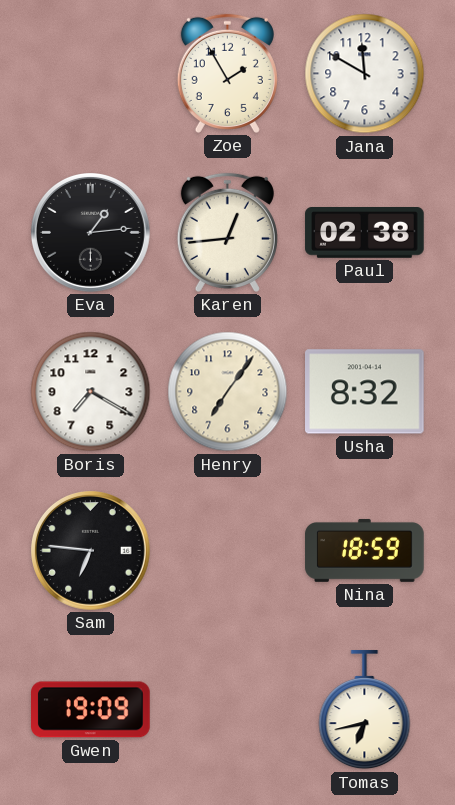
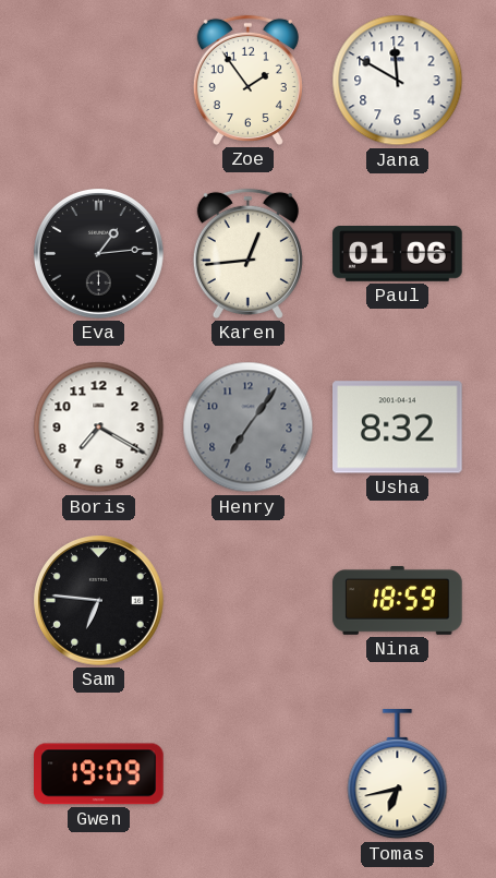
Zoe: 1:55 -> 1:54
Paul: 02:38 -> 01:06
Henry dial: cream -> grey
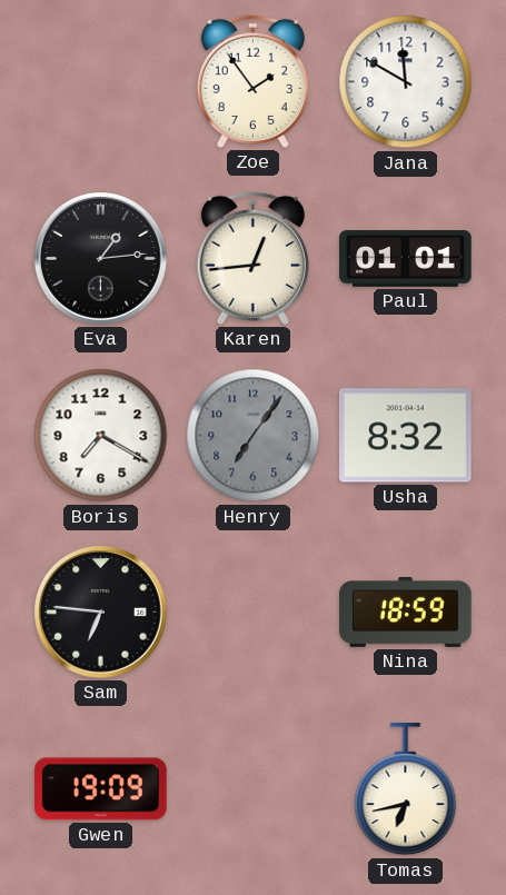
Paul: 01:06 -> 01:01
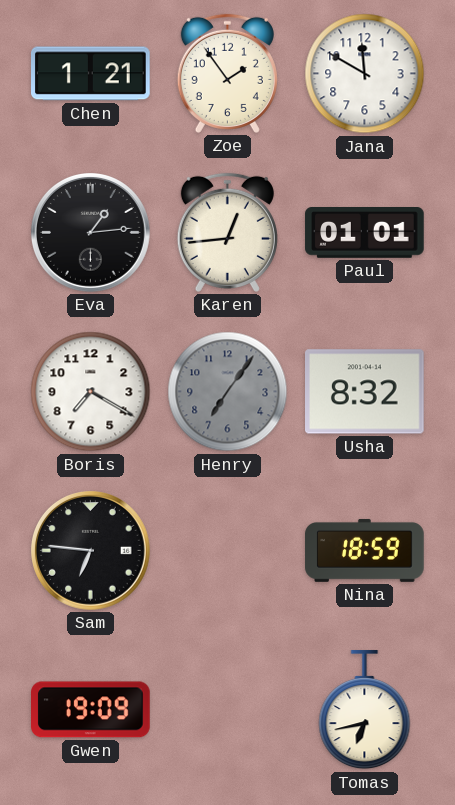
Chen: none -> 1:21
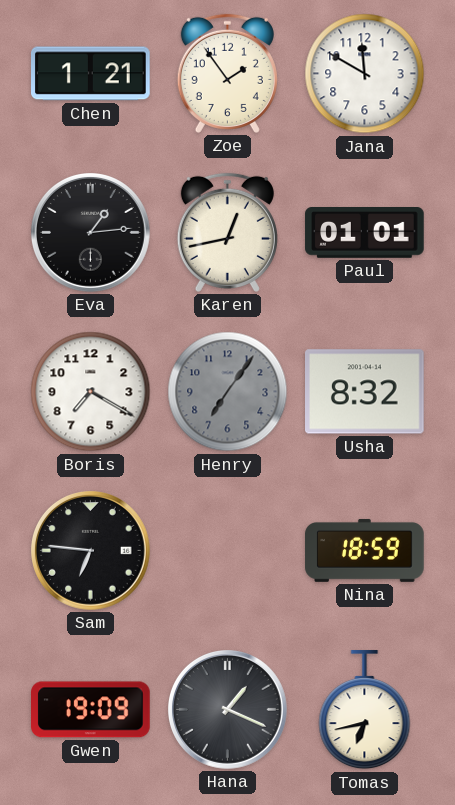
Karen: 12:44 -> 12:43
Hana: none -> 1:19
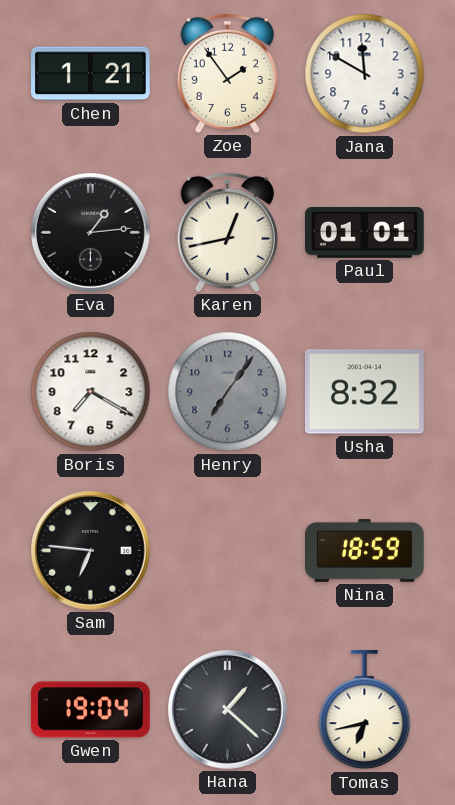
Gwen: 19:09 -> 19:04
Hana: 1:19 -> 1:22
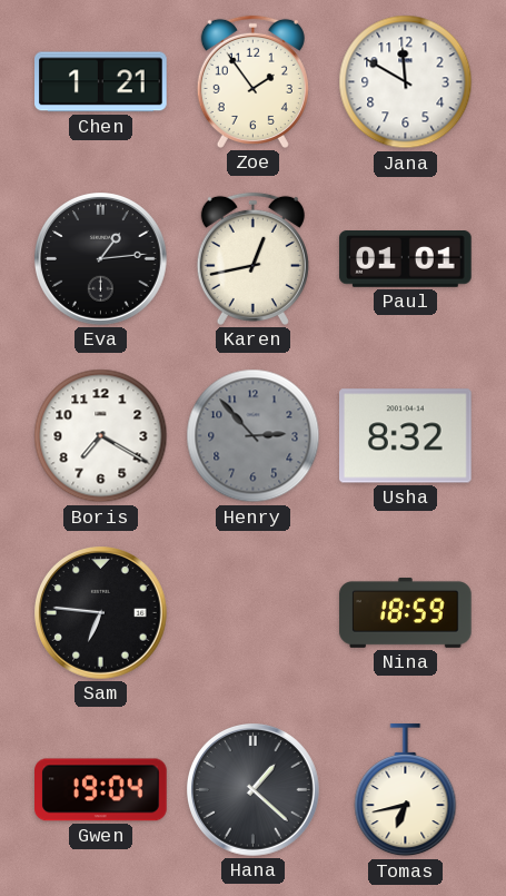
Henry: 7:06 -> 2:53
